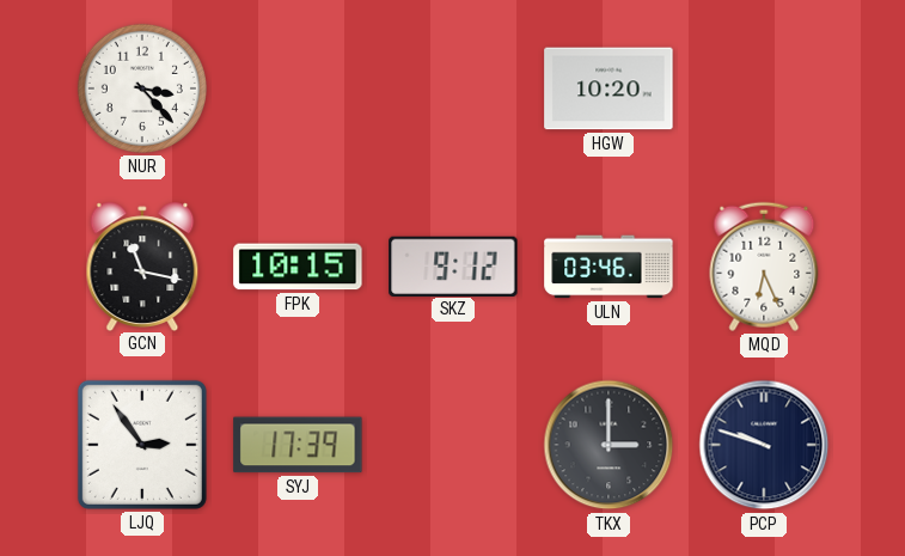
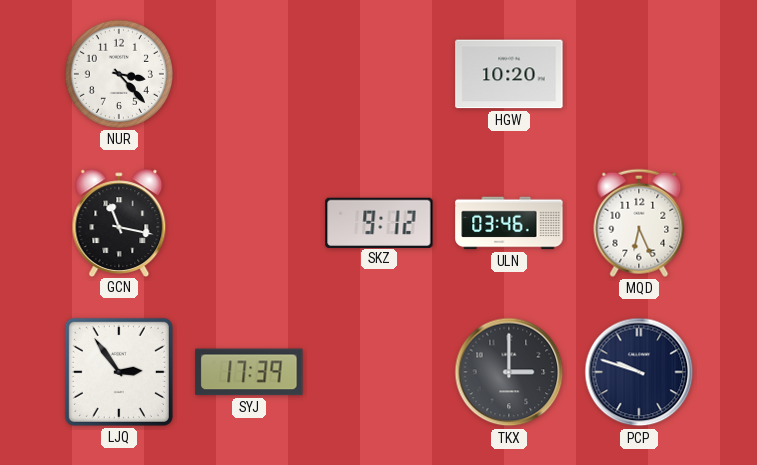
FPK: 10:15 -> none
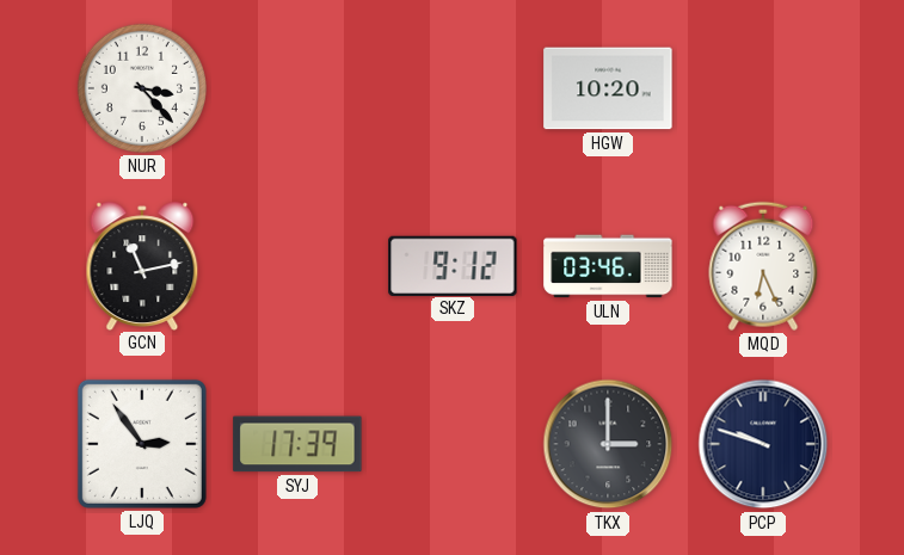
GCN: 11:17 -> 11:13
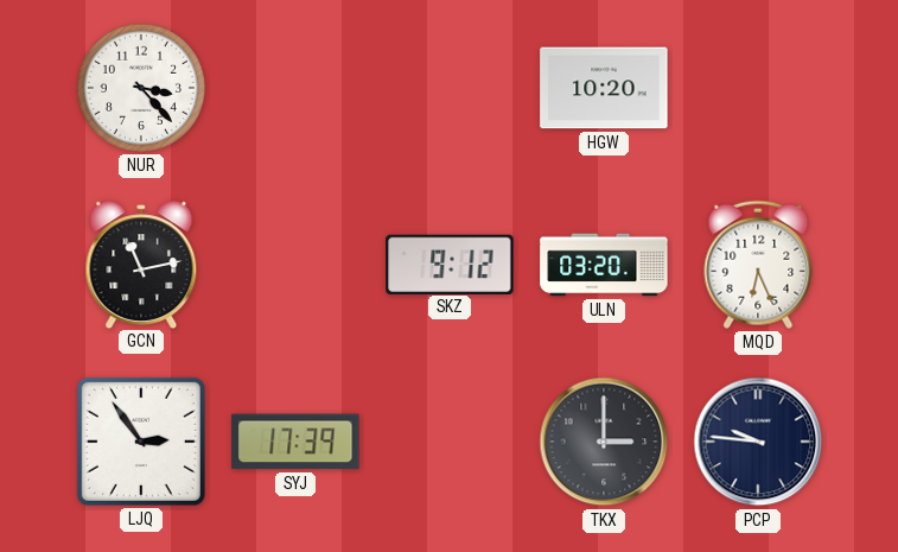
ULN: 03:46 -> 03:20
PCP: 9:48 -> 9:46
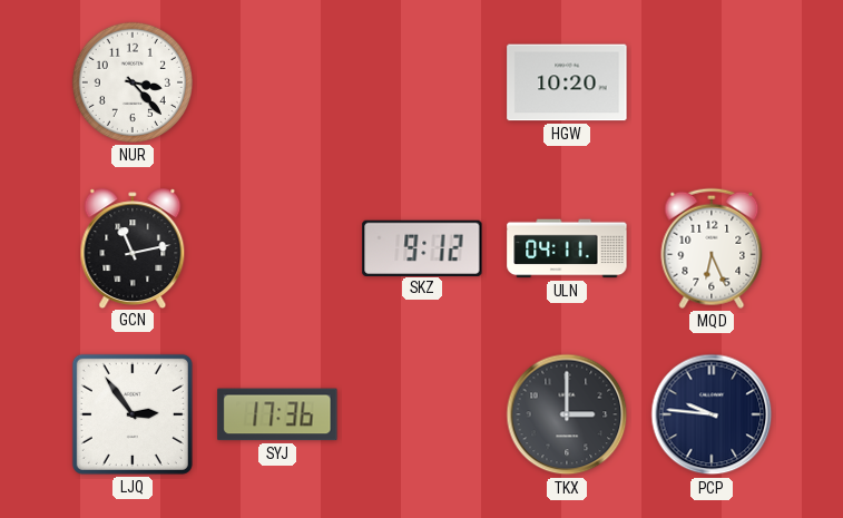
ULN: 03:20 -> 04:11
SYJ: 17:39 -> 17:36
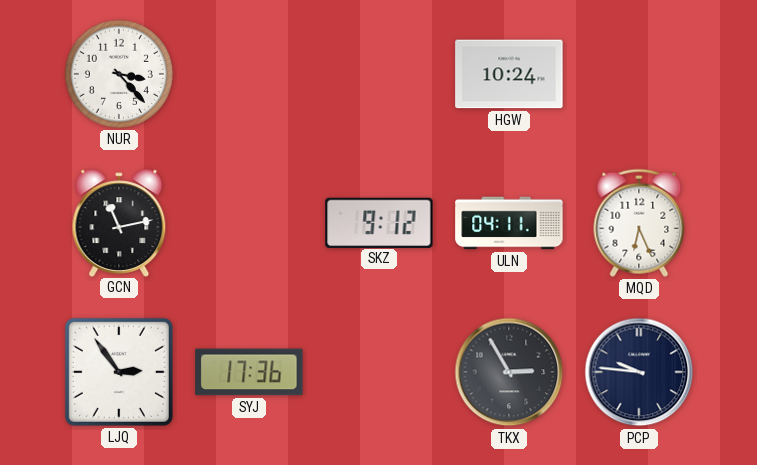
HGW: 10:20 -> 10:24
TKX: 3:00 -> 2:55
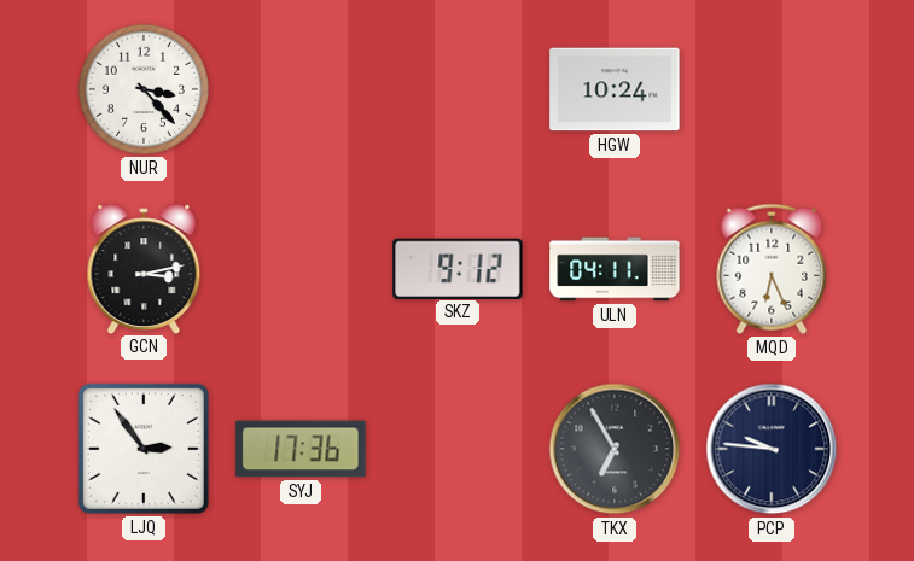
GCN: 11:13 -> 3:13
TKX: 2:55 -> 6:55
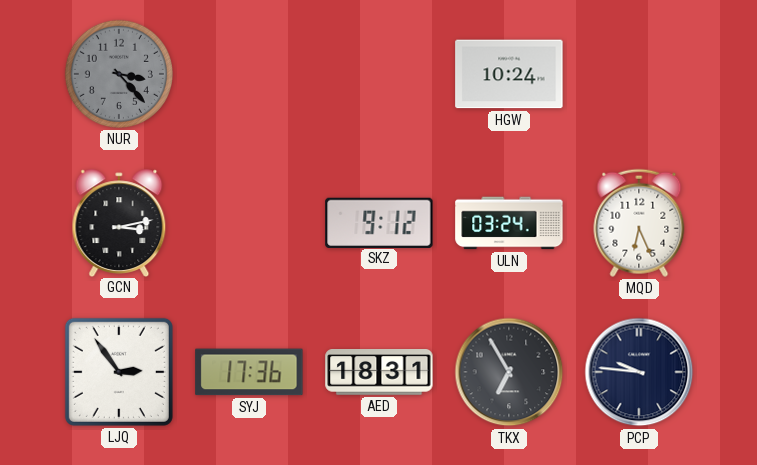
NUR dial: white -> grey
ULN: 04:11 -> 03:24
AED: none -> 18:31
